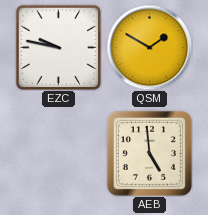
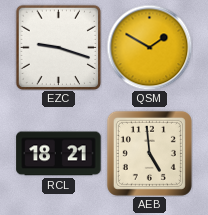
EZC: 9:47 -> 9:18
RCL: none -> 18:21
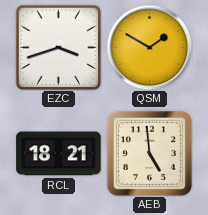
EZC: 9:18 -> 3:42
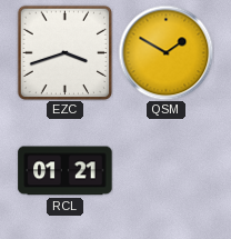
RCL: 18:21 -> 01:21
AEB: 4:59 -> none
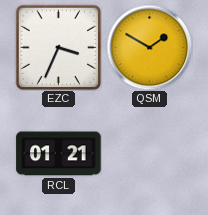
EZC: 3:42 -> 3:34
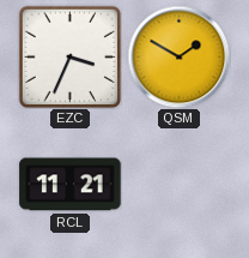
RCL: 01:21 -> 11:21
